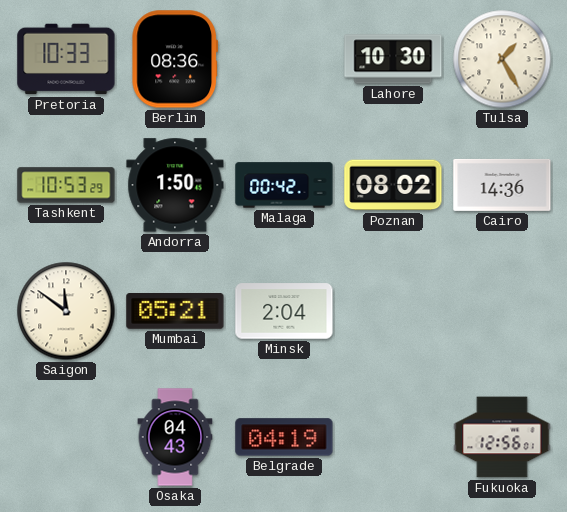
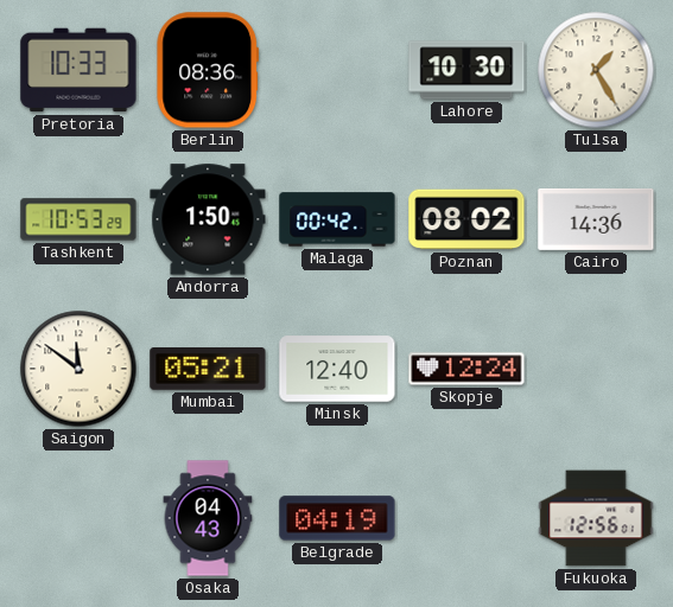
Minsk: 2:04 -> 12:40
Skopje: none -> 12:24
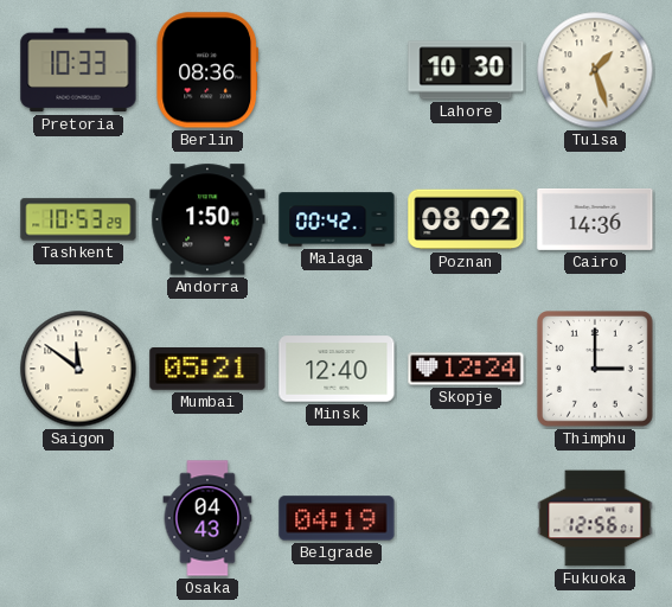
Tulsa: 1:25 -> 1:27
Thimphu: none -> 3:00
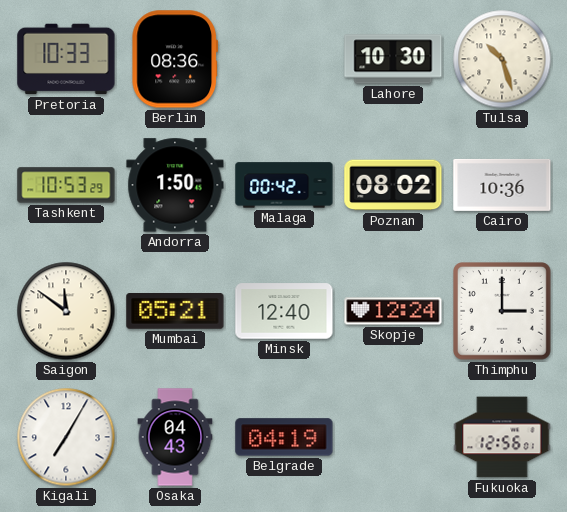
Tulsa: 1:27 -> 10:27
Cairo: 14:36 -> 10:36
Kigali: none -> 7:05
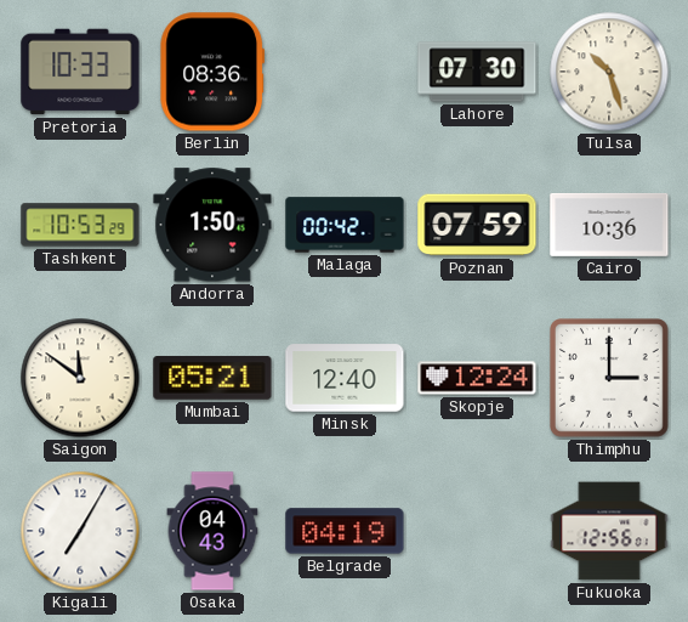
Lahore: 10:30 -> 07:30
Poznan: 08:02 -> 07:59
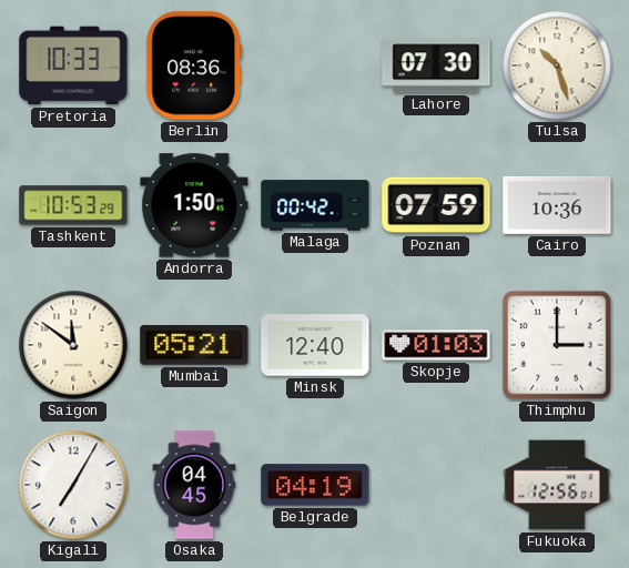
Skopje: 12:24 -> 01:03
Osaka: 04:43 -> 04:45
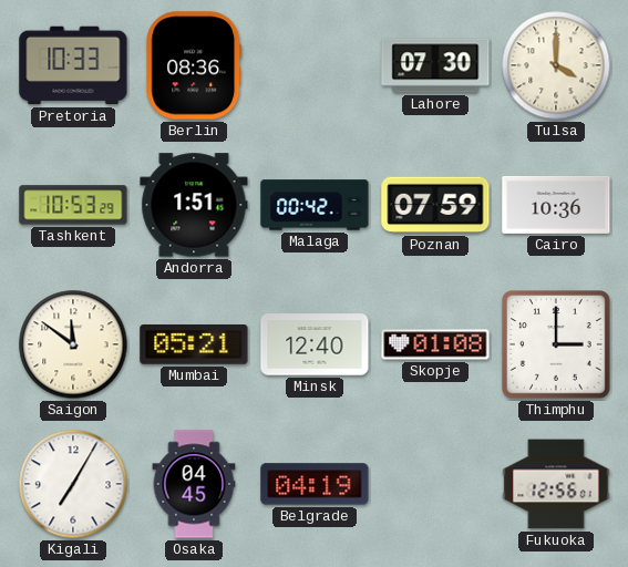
Tulsa: 10:27 -> 4:00
Andorra: 1:50 -> 1:51
Skopje: 01:03 -> 01:08
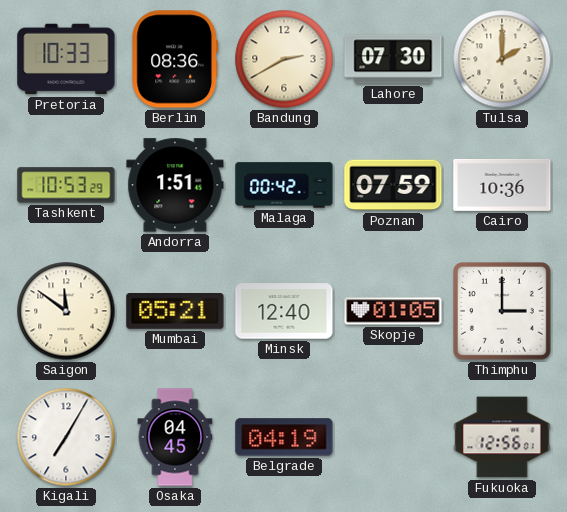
Bandung: none -> 2:40
Tulsa: 4:00 -> 2:00
Skopje: 01:08 -> 01:05
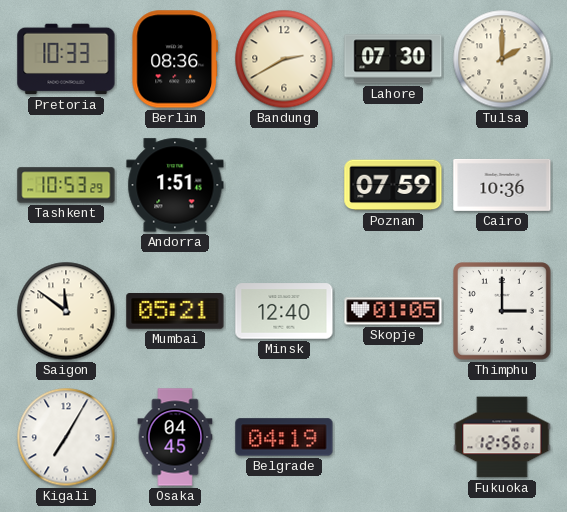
Malaga: 00:42 -> none
